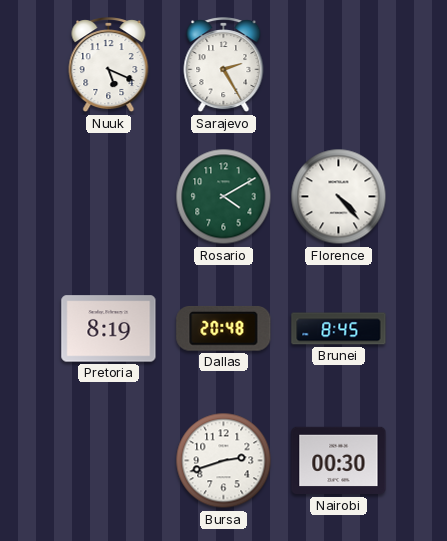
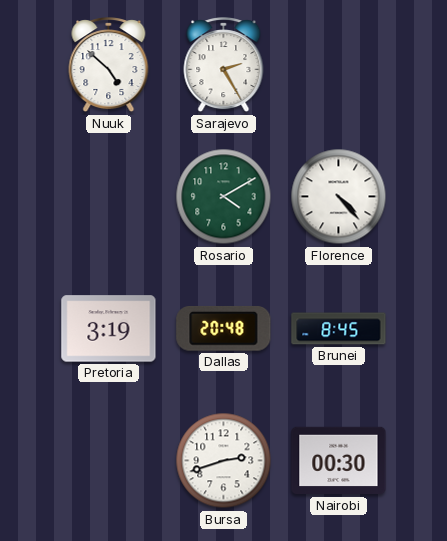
Nuuk: 5:19 -> 4:52
Pretoria: 8:19 -> 3:19
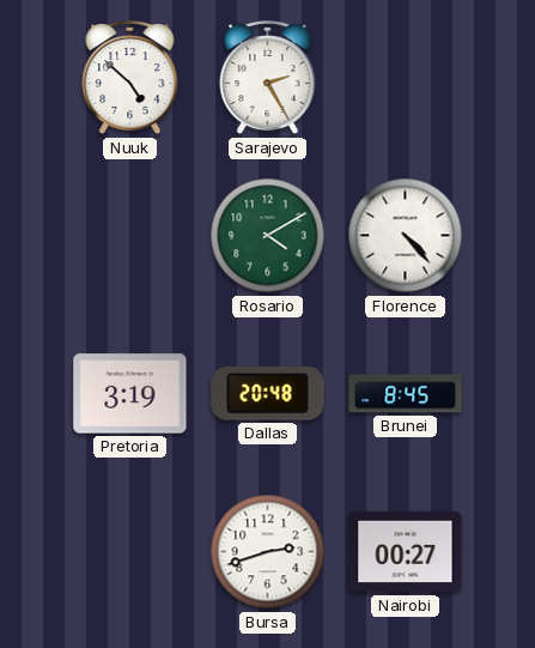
Nairobi: 00:30 -> 00:27
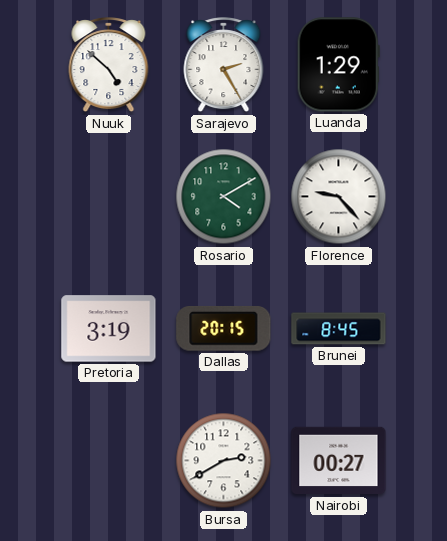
Luanda: none -> 1:29
Florence: 4:23 -> 9:23
Dallas: 20:48 -> 20:15
Bursa: 2:42 -> 2:40
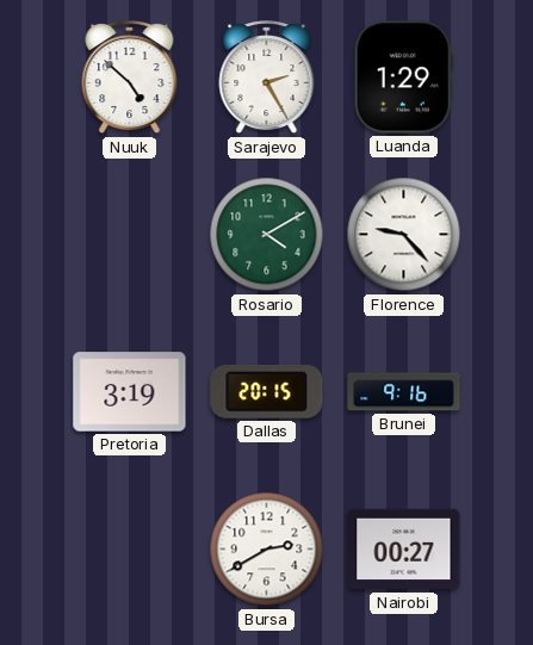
Brunei: 8:45 -> 9:16
